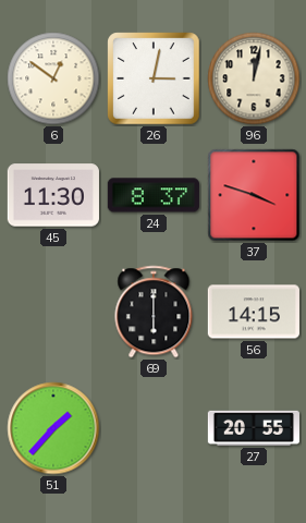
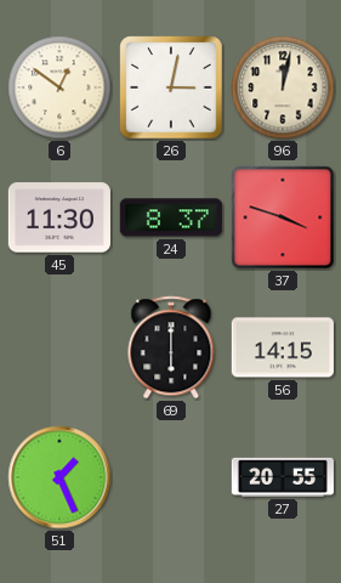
51: 1:37 -> 1:26
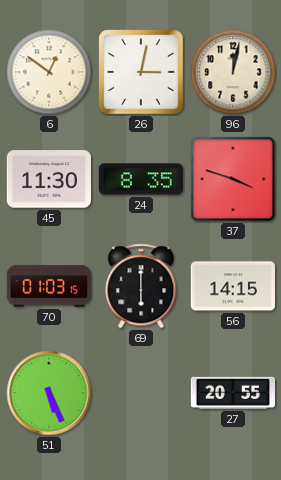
24: 8:37 -> 8:35
70: none -> 01:03
51: 1:26 -> 5:26
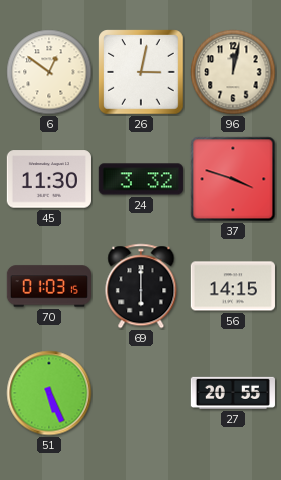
24: 8:35 -> 3:32
